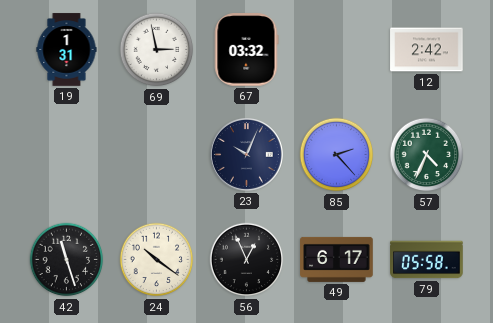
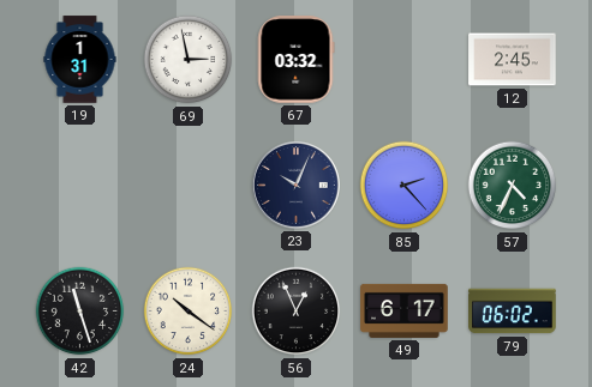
12: 2:42 -> 2:45
79: 05:58 -> 06:02
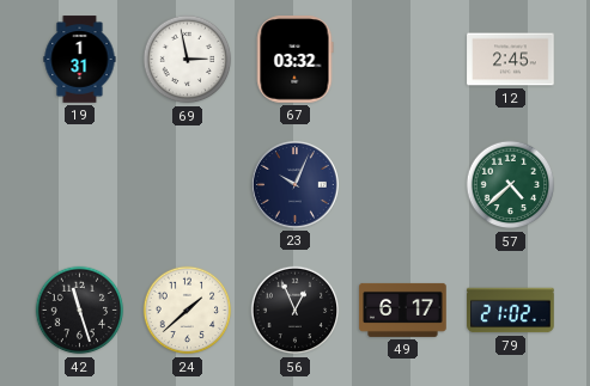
85: 2:23 -> none
57: 4:34 -> 4:38
24: 10:21 -> 1:38
79: 06:02 -> 21:02
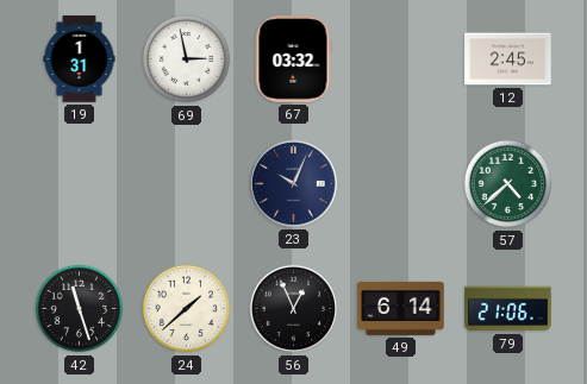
49: 6:17 -> 6:14
79: 21:02 -> 21:06
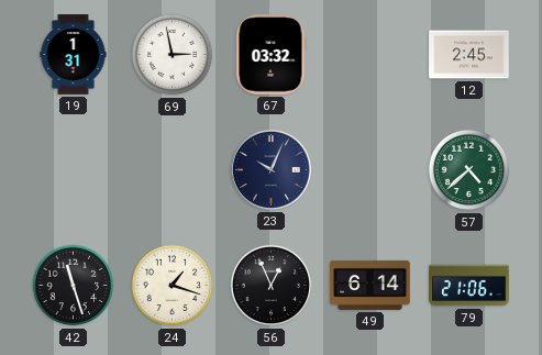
24: 1:38 -> 1:18
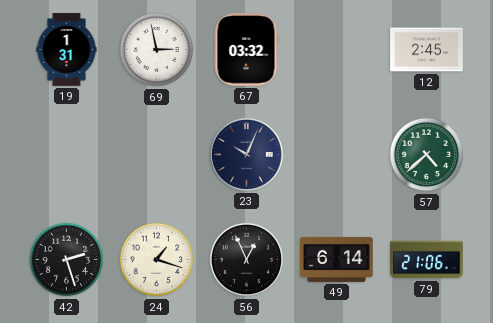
42: 11:27 -> 2:27
